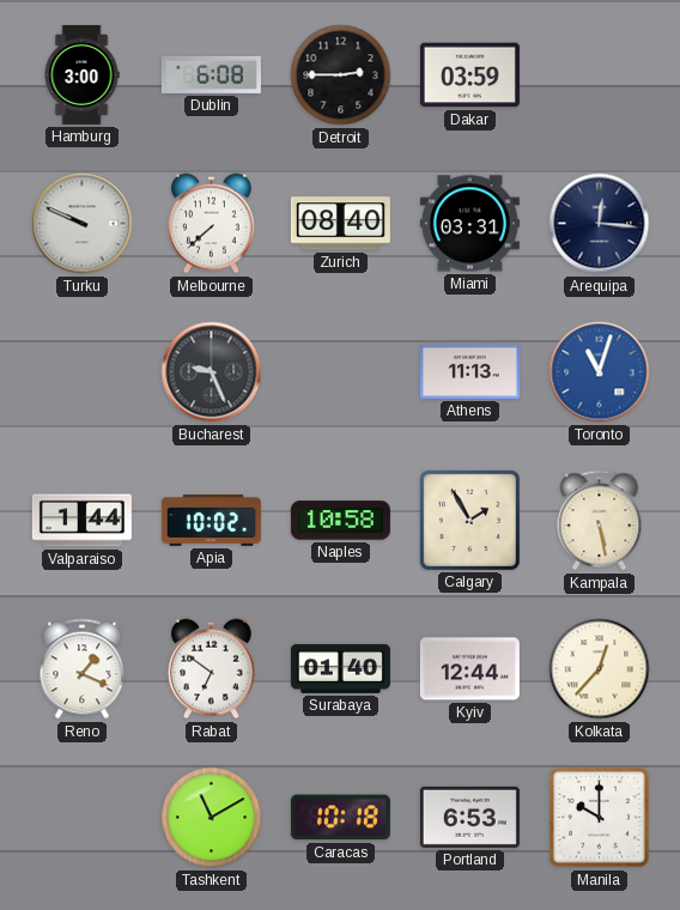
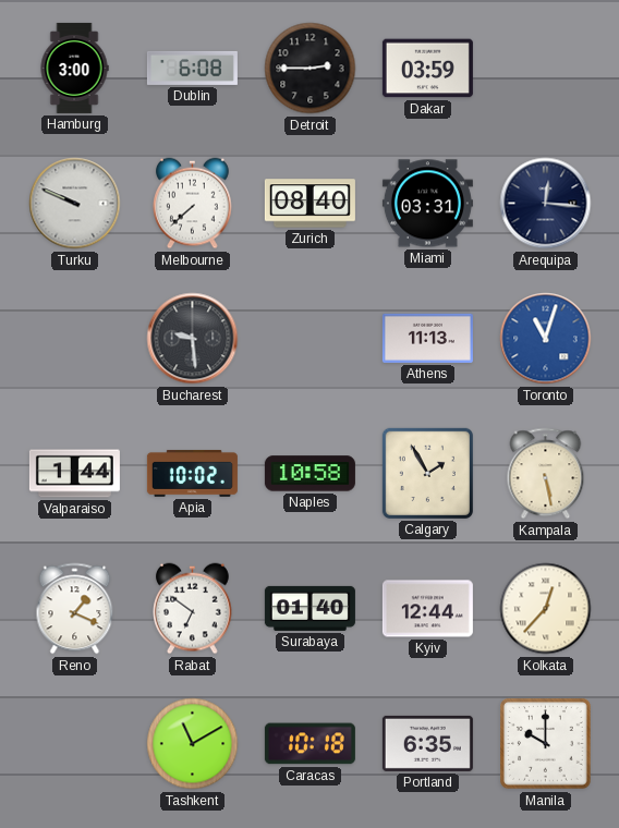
Bucharest: 9:26 -> 9:29
Portland: 6:53 -> 6:35
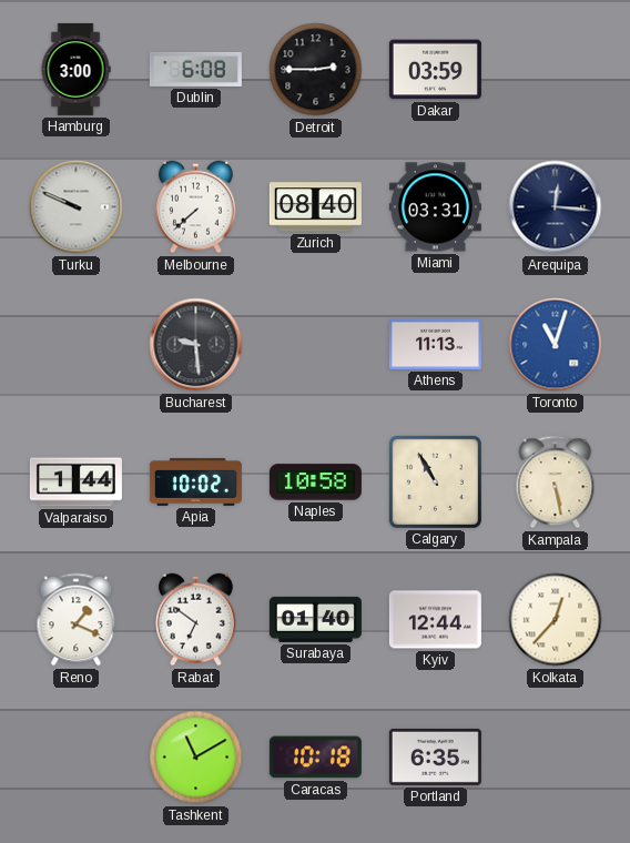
Calgary: 1:55 -> 10:55
Manila: 10:00 -> none
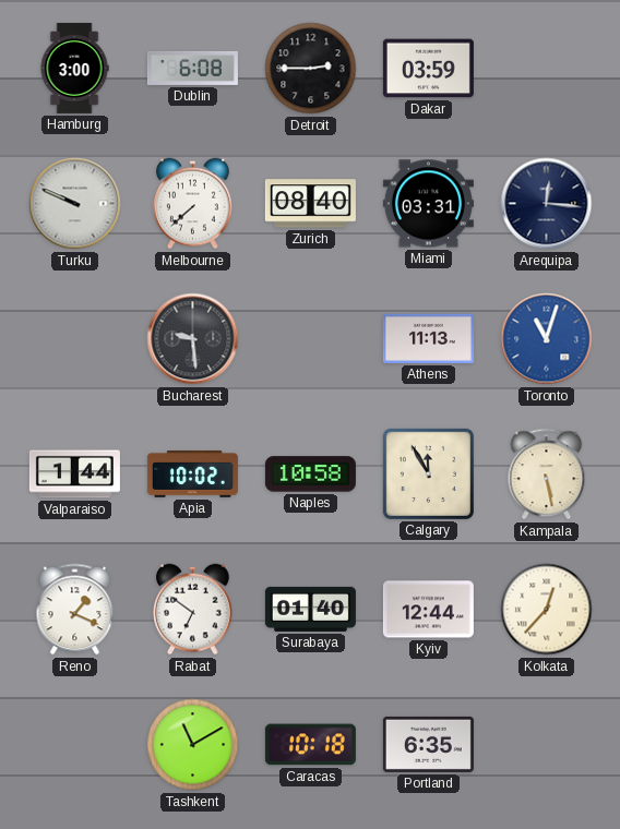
Calgary: 10:55 -> 11:55
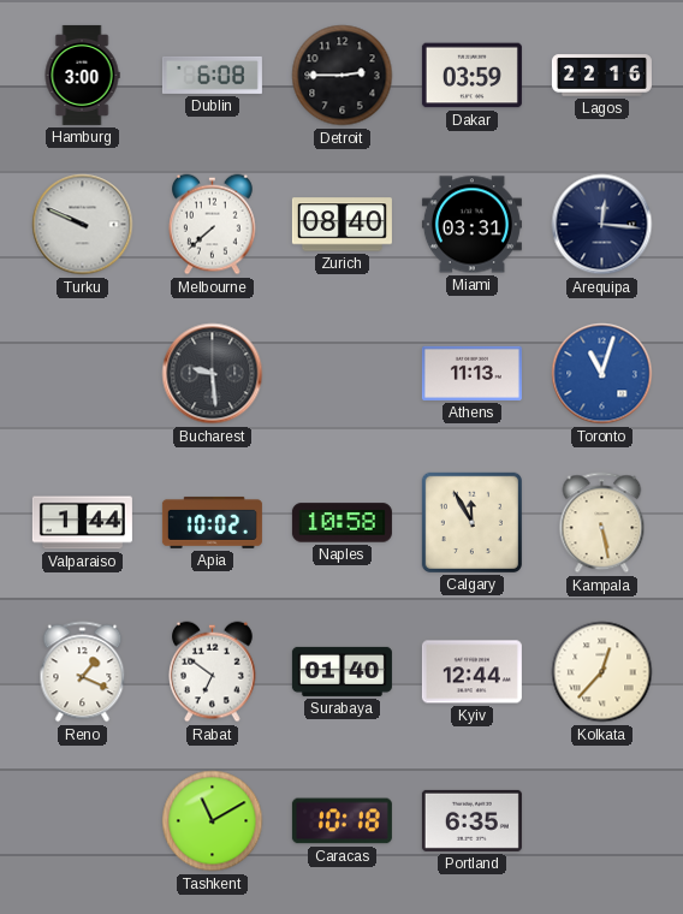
Lagos: none -> 22:16
